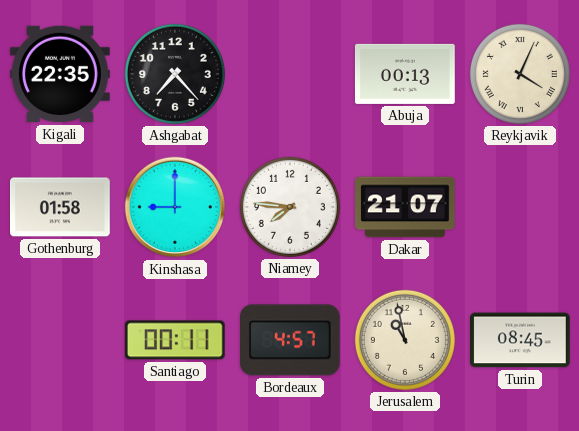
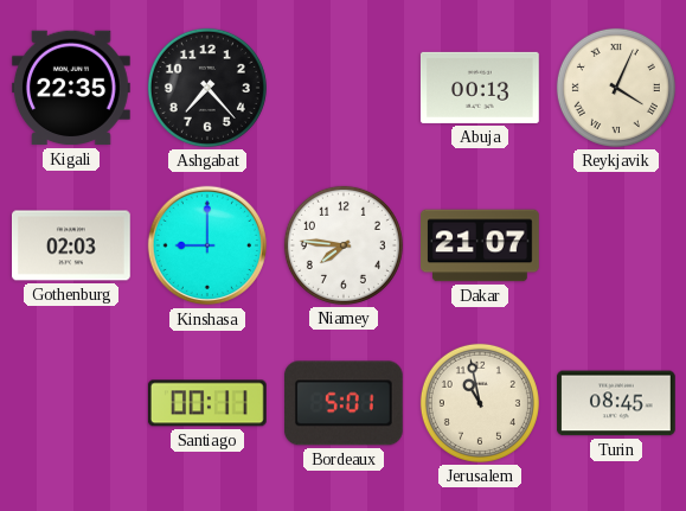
Gothenburg: 01:58 -> 02:03
Bordeaux: 4:57 -> 5:01
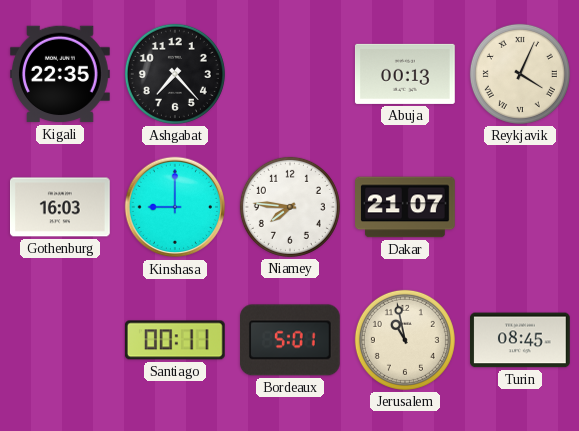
Gothenburg: 02:03 -> 16:03
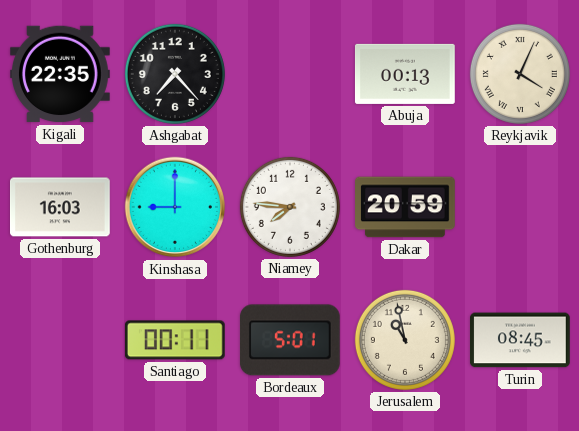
Dakar: 21:07 -> 20:59
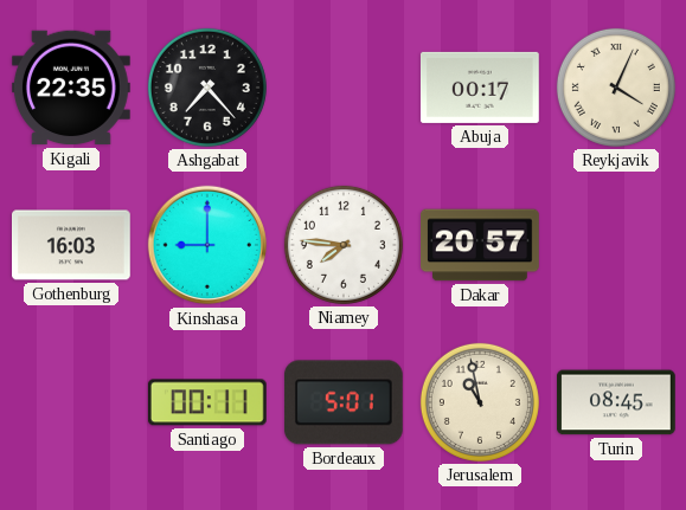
Abuja: 00:13 -> 00:17
Dakar: 20:59 -> 20:57
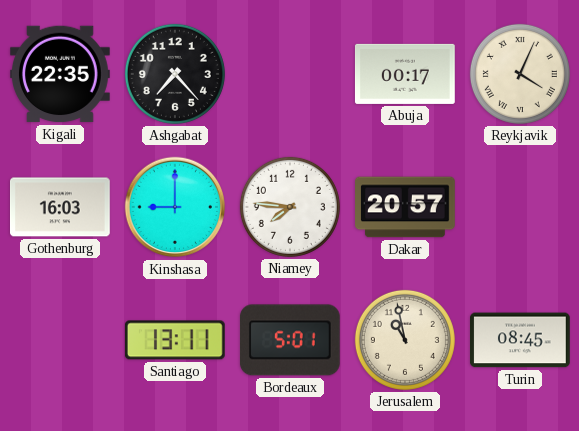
Santiago: 00:11 -> 13:11
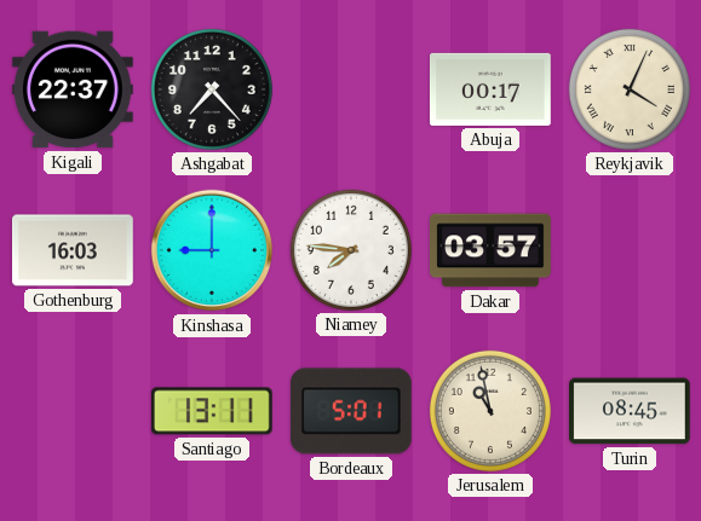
Kigali: 22:35 -> 22:37
Dakar: 20:57 -> 03:57
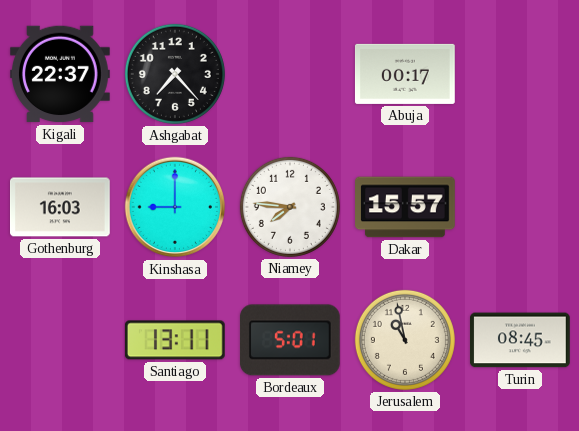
Reykjavik: 4:04 -> none
Dakar: 03:57 -> 15:57
